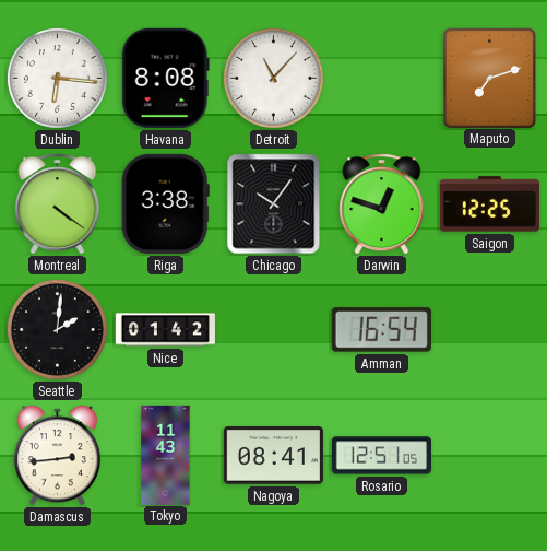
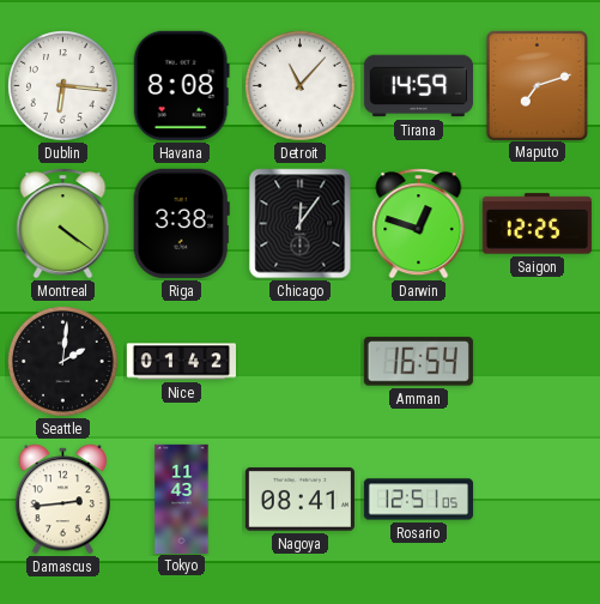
Tirana: none -> 14:59
Chicago: 10:06 -> 12:06
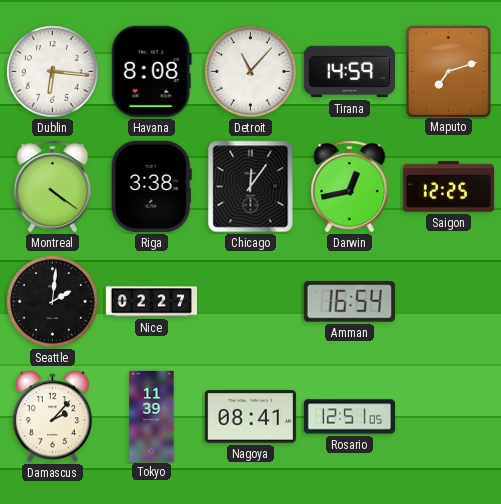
Darwin: 12:48 -> 12:43
Nice: 01:42 -> 02:27
Damascus: 2:44 -> 2:07
Tokyo: 11:43 -> 11:39
